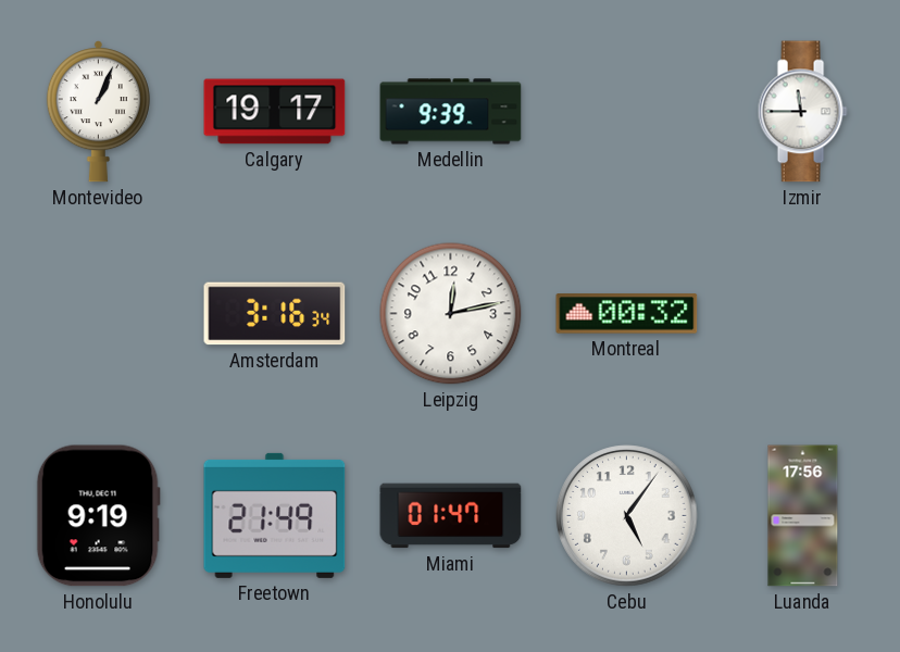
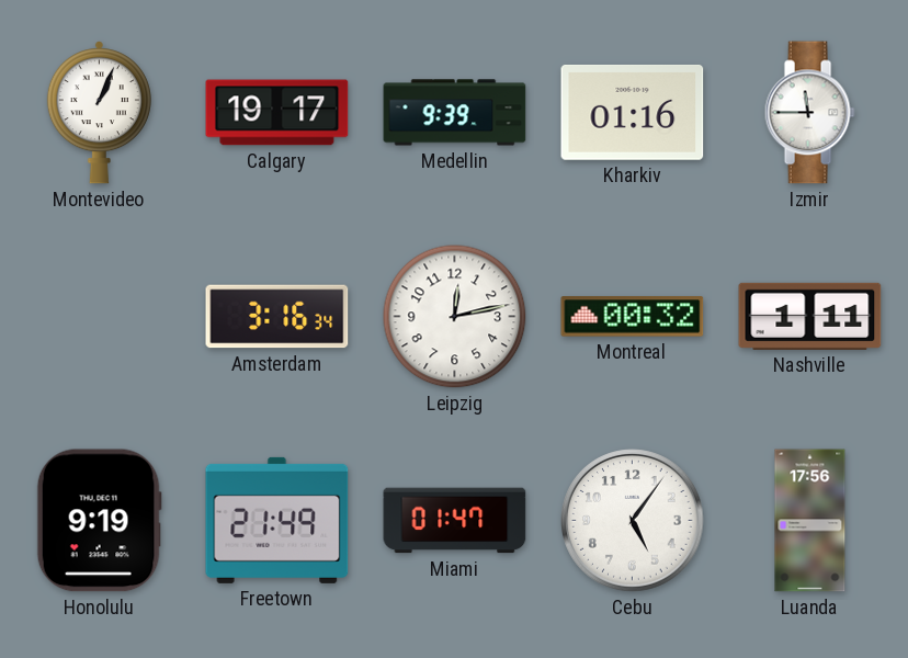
Kharkiv: none -> 01:16
Nashville: none -> 1:11
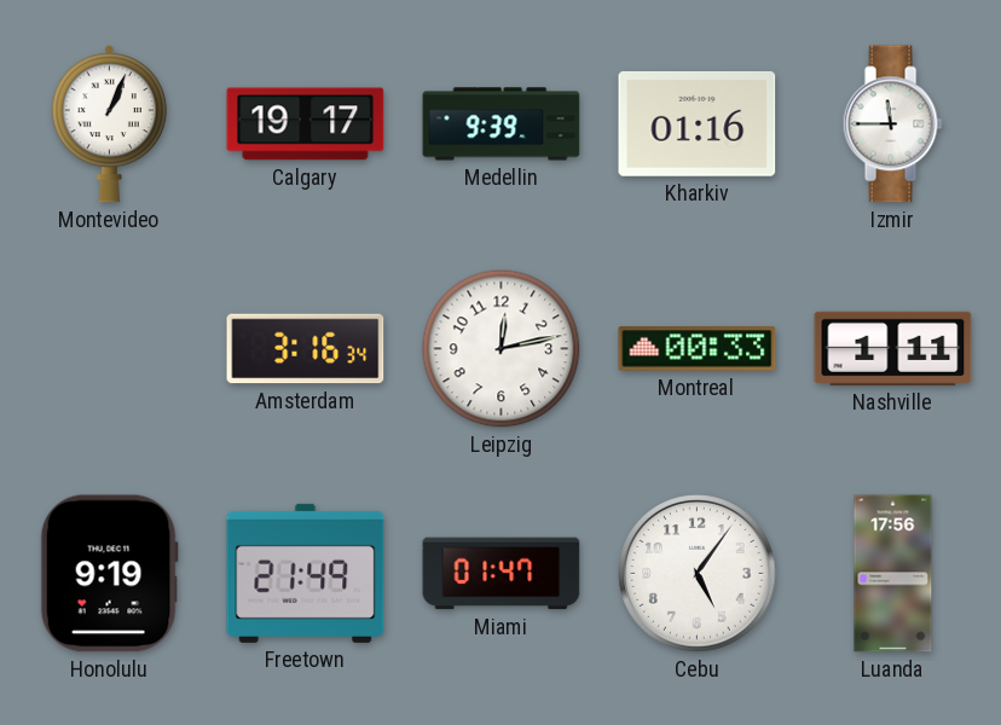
Montreal: 00:32 -> 00:33
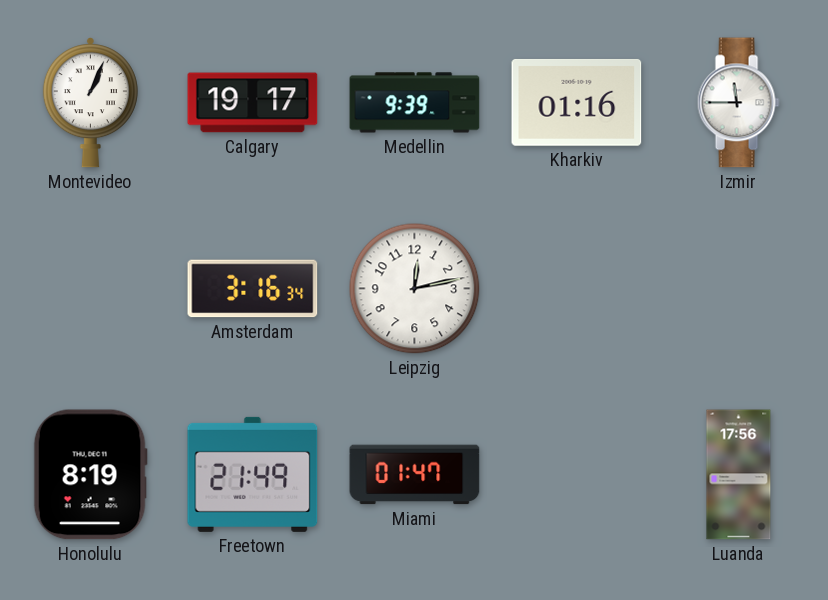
Montreal: 00:33 -> none
Nashville: 1:11 -> none
Honolulu: 9:19 -> 8:19
Cebu: 5:06 -> none
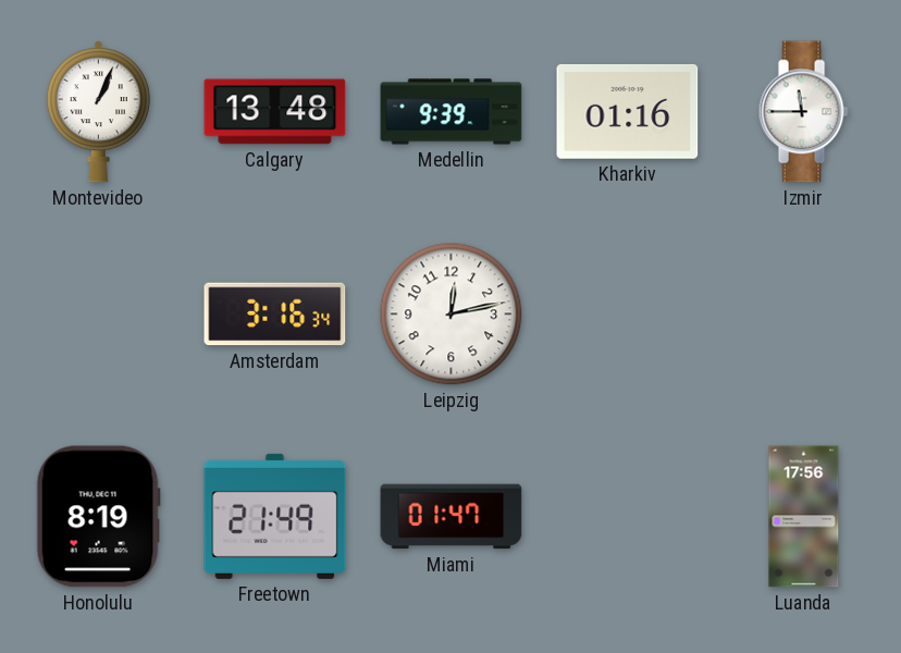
Calgary: 19:17 -> 13:48
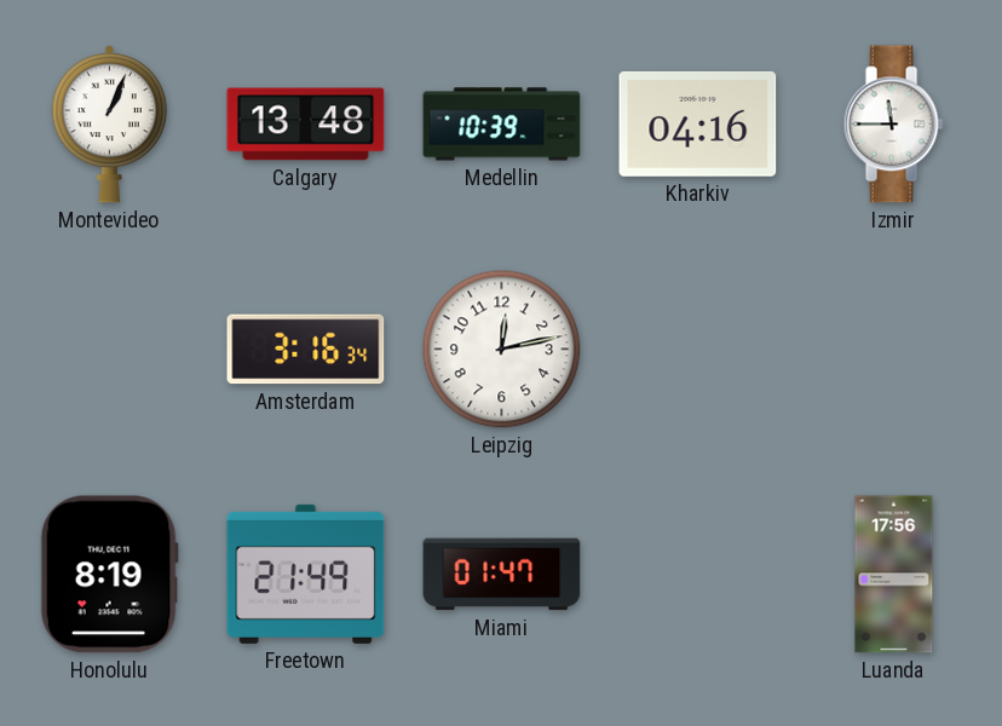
Medellin: 9:39 -> 10:39
Kharkiv: 01:16 -> 04:16
